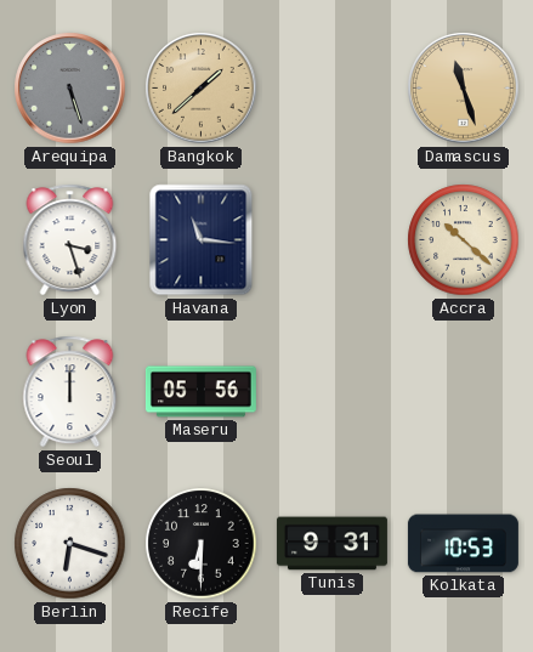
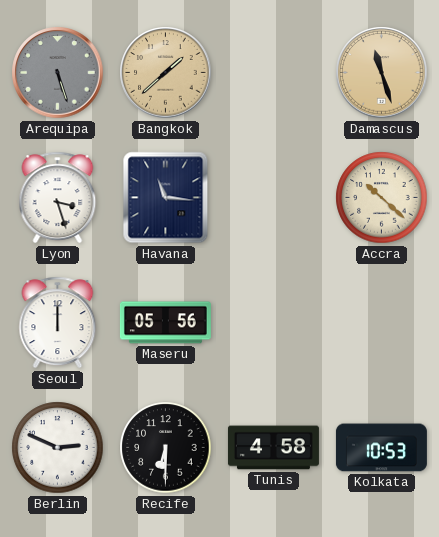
Berlin: 6:18 -> 2:49
Tunis: 9:31 -> 4:58
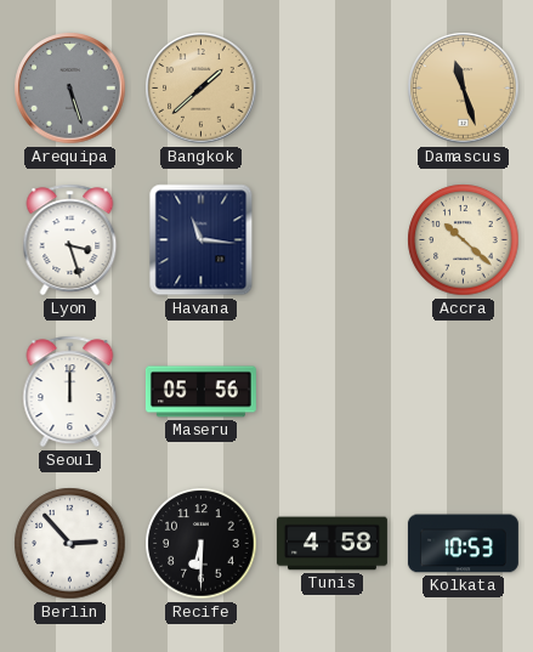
Berlin: 2:49 -> 2:53
